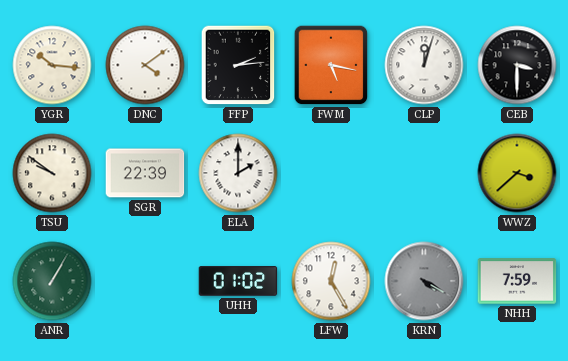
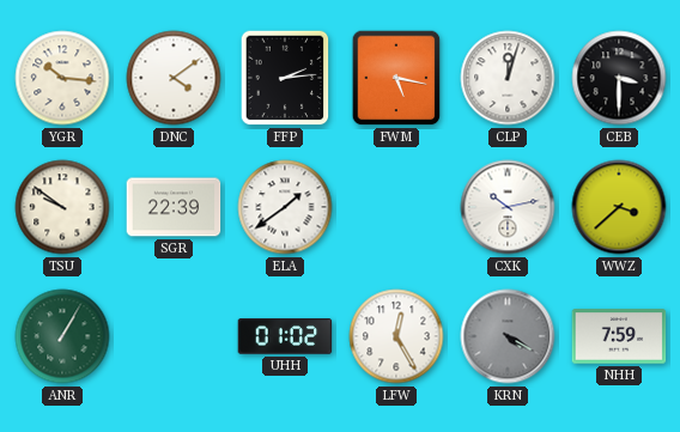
ELA: 2:00 -> 1:39
CXK: none -> 10:13
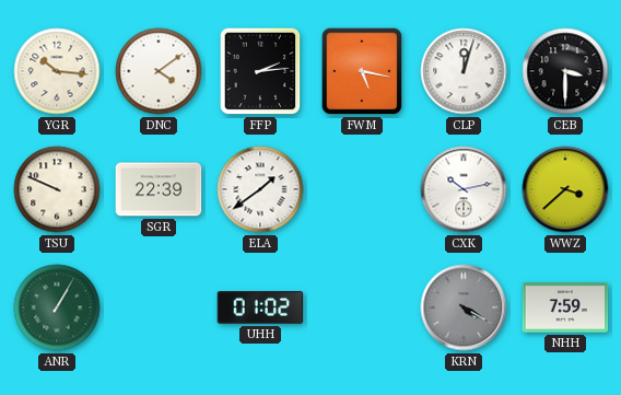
TSU: 9:51 -> 9:49
LFW: 12:25 -> none
